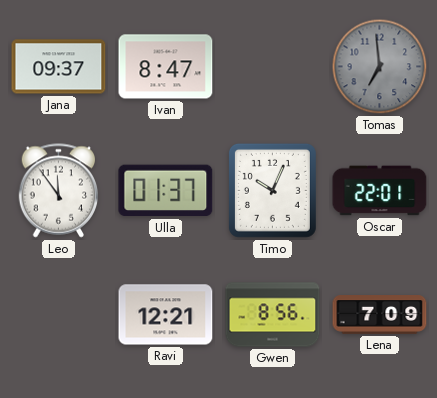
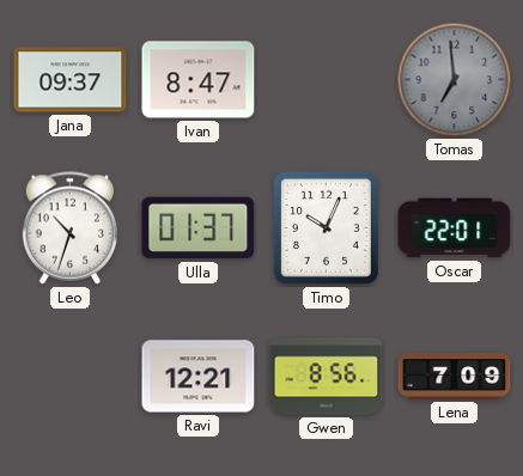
Leo: 11:54 -> 10:33
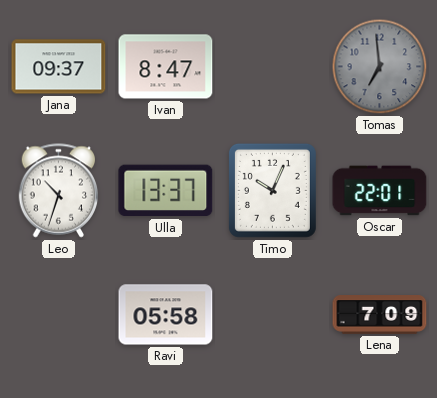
Ulla: 01:37 -> 13:37
Ravi: 12:21 -> 05:58
Gwen: 8:56 -> none
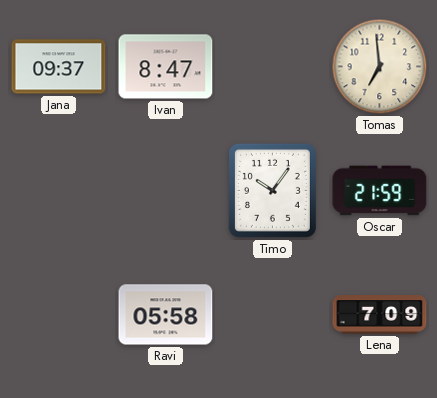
Tomas dial: grey -> cream
Leo: 10:33 -> none
Ulla: 13:37 -> none
Timo: 10:04 -> 10:06
Oscar: 22:01 -> 21:59
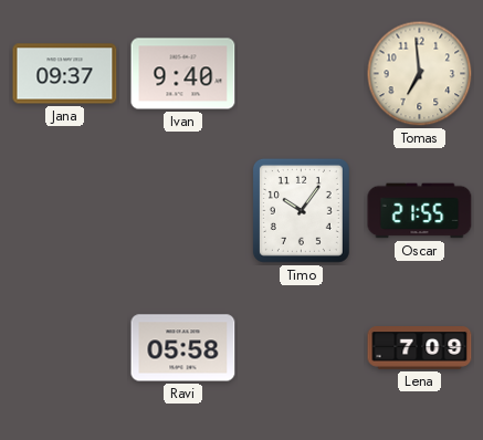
Ivan: 8:47 -> 9:40
Oscar: 21:59 -> 21:55
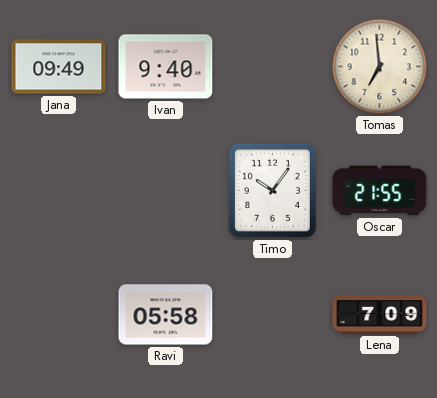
Jana: 09:37 -> 09:49
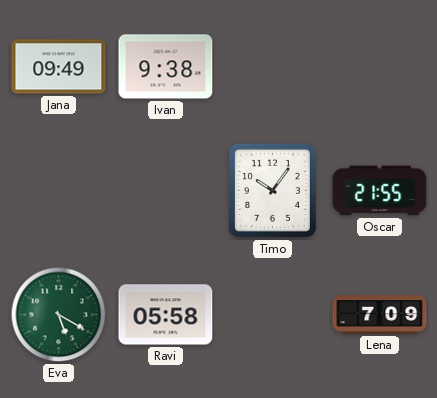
Ivan: 9:40 -> 9:38
Tomas: 6:59 -> none
Eva: none -> 5:20
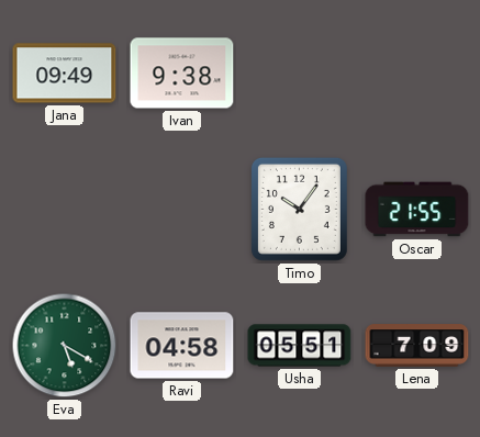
Ravi: 05:58 -> 04:58
Usha: none -> 05:51
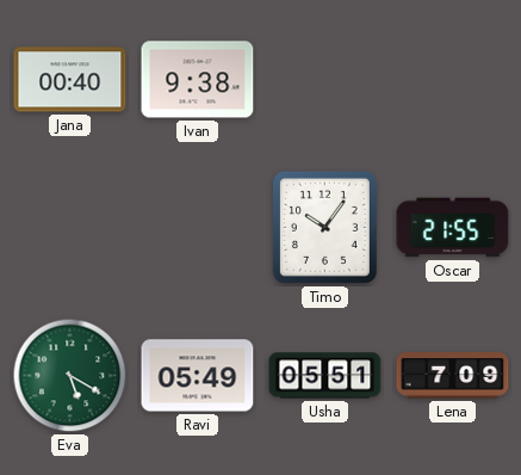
Jana: 09:49 -> 00:40
Ravi: 04:58 -> 05:49
